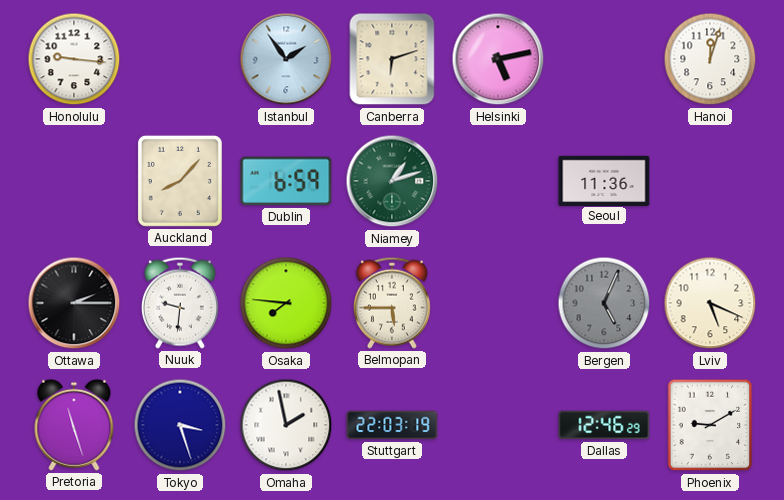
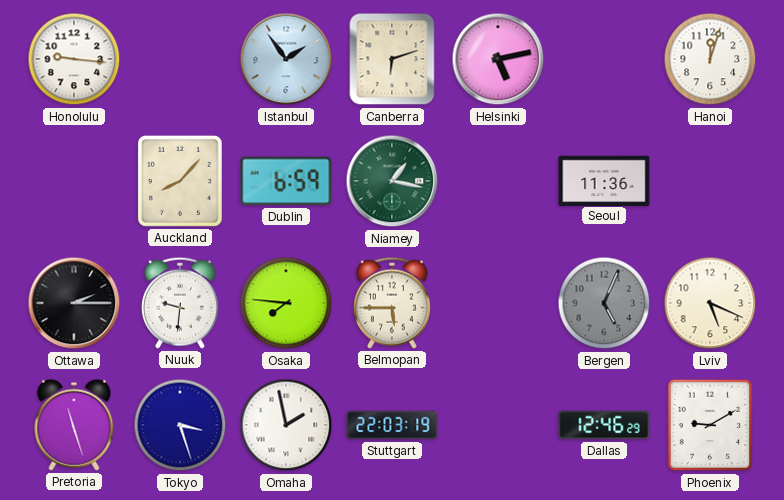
Niamey: 1:12 -> 1:17
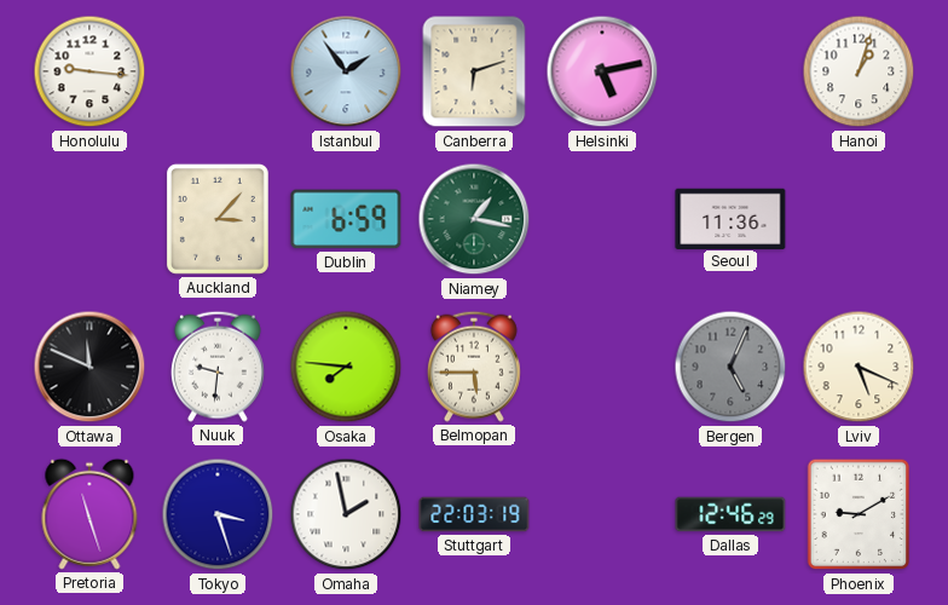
Hanoi: 12:03 -> 1:03
Auckland: 8:07 -> 3:07
Ottawa: 2:15 -> 11:49
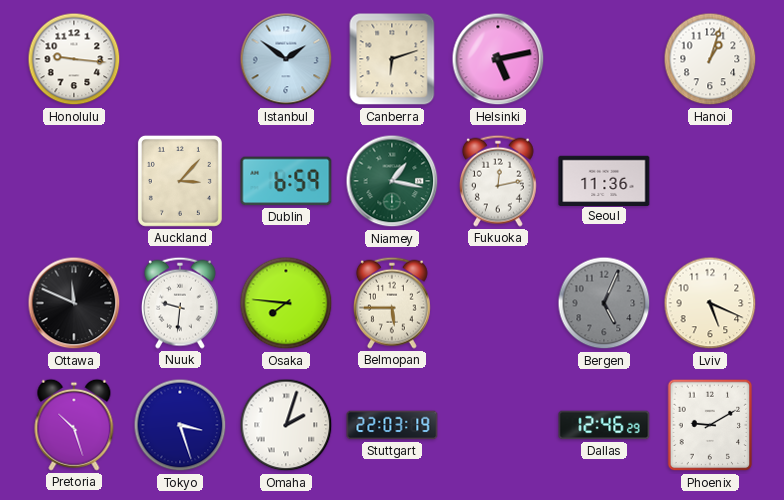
Istanbul: 1:54 -> 1:51
Fukuoka: none -> 12:13
Pretoria: 11:27 -> 10:27
Omaha: 1:58 -> 2:03
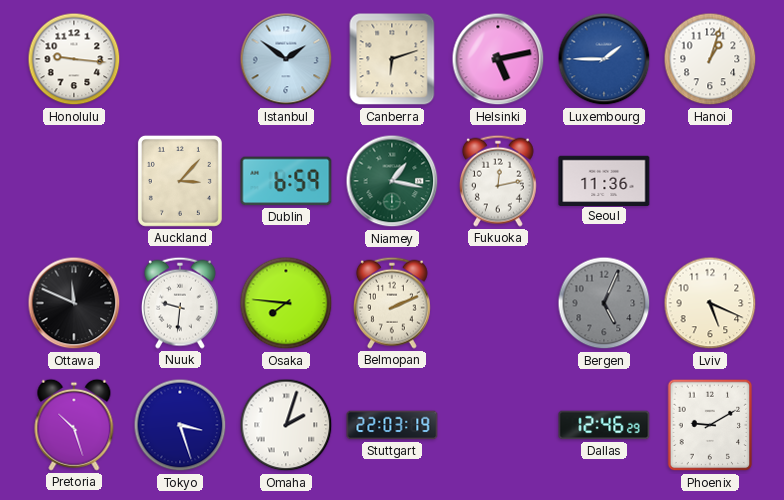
Luxembourg: none -> 1:45
Belmopan: 5:45 -> 2:11
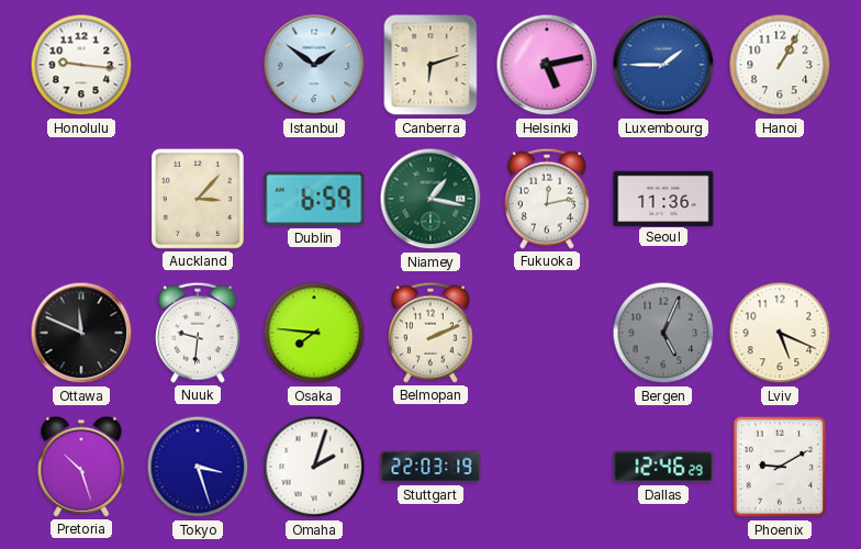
Hanoi: 1:03 -> 1:05
